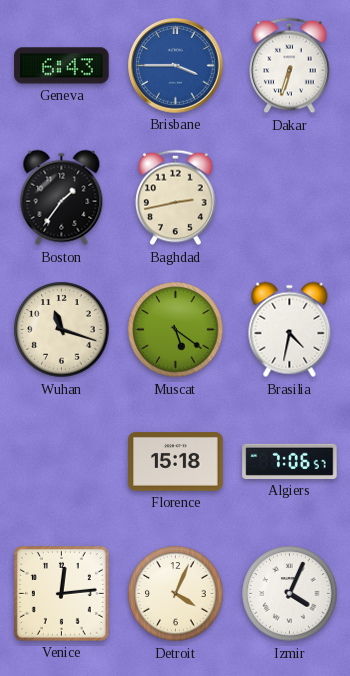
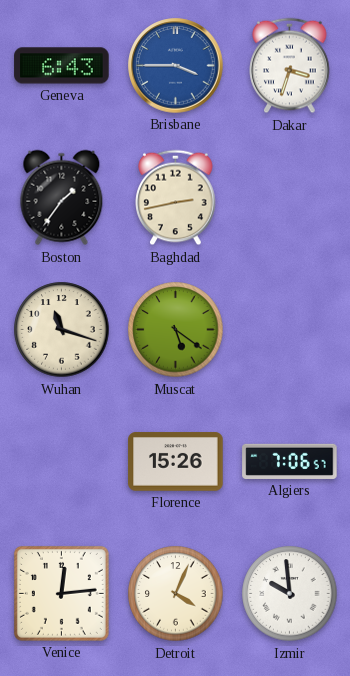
Dakar: 6:33 -> 3:33
Brasilia: 4:32 -> none
Florence: 15:18 -> 15:26
Izmir: 4:04 -> 9:59
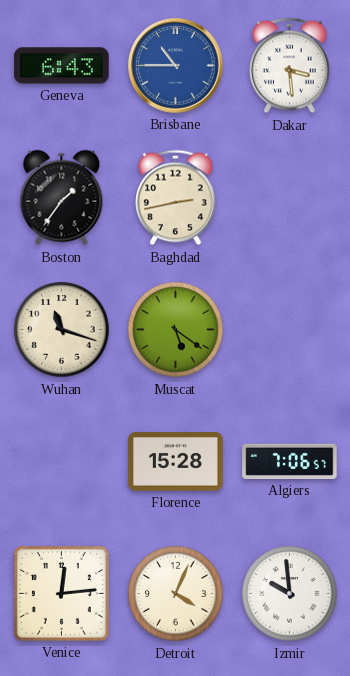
Brisbane: 3:45 -> 10:45
Dakar: 3:33 -> 3:29
Florence: 15:26 -> 15:28
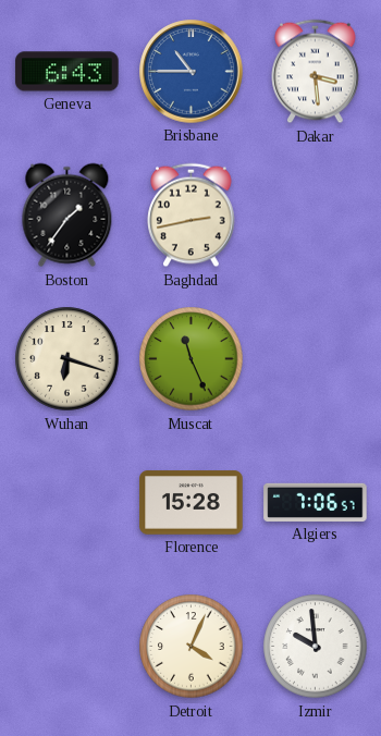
Wuhan: 11:18 -> 6:18
Muscat: 5:21 -> 11:26
Venice: 12:14 -> none
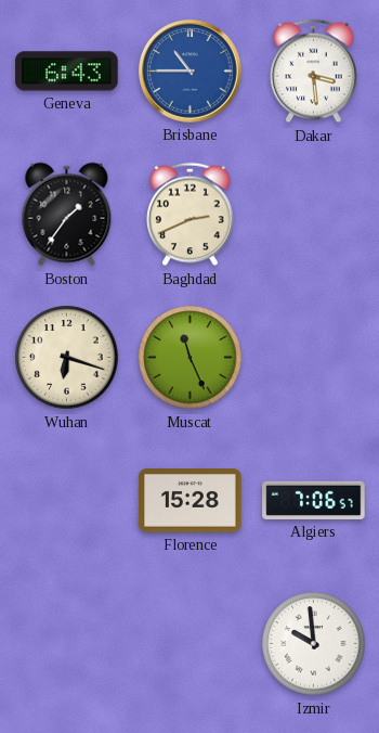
Baghdad: 2:43 -> 2:41
Detroit: 4:04 -> none
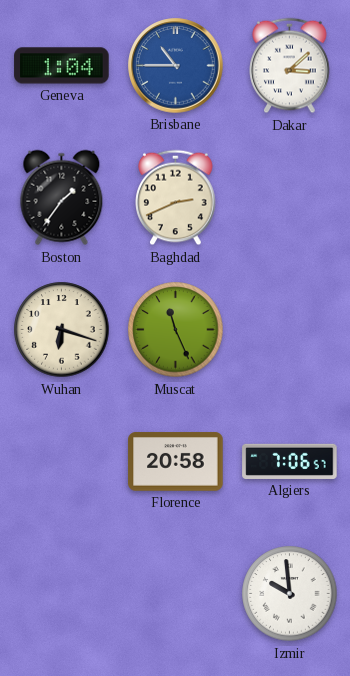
Geneva: 6:43 -> 1:04
Dakar: 3:29 -> 3:08
Florence: 15:28 -> 20:58
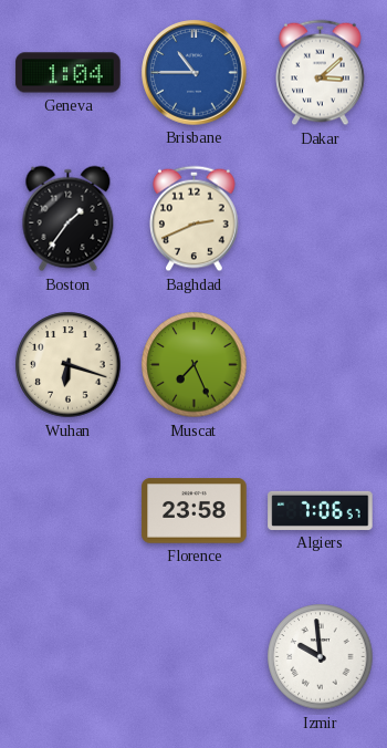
Muscat: 11:26 -> 7:26
Florence: 20:58 -> 23:58
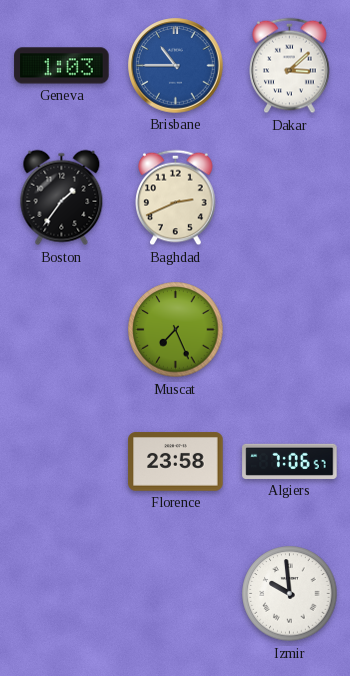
Geneva: 1:04 -> 1:03
Wuhan: 6:18 -> none
